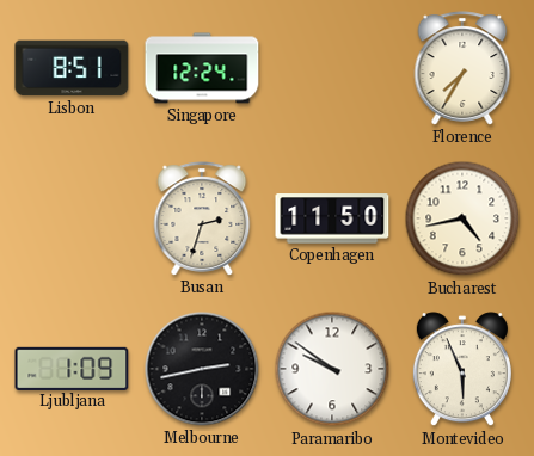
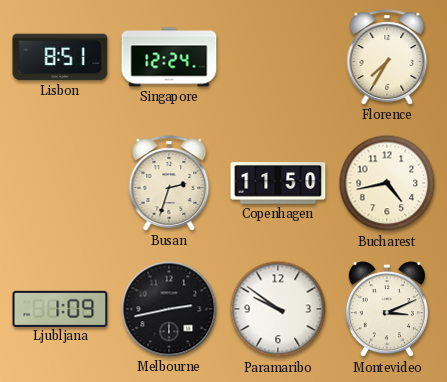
Montevideo: 5:56 -> 3:11
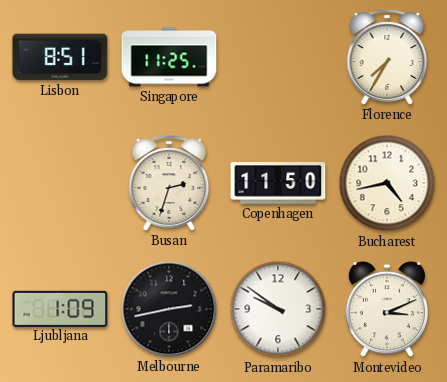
Singapore: 12:24 -> 11:25
